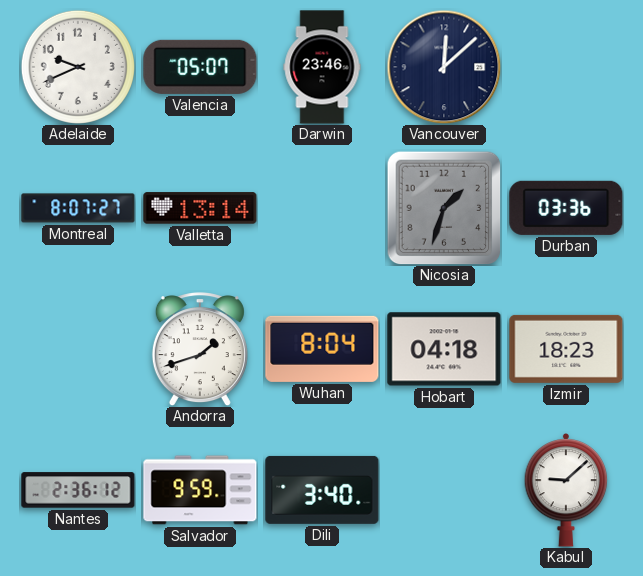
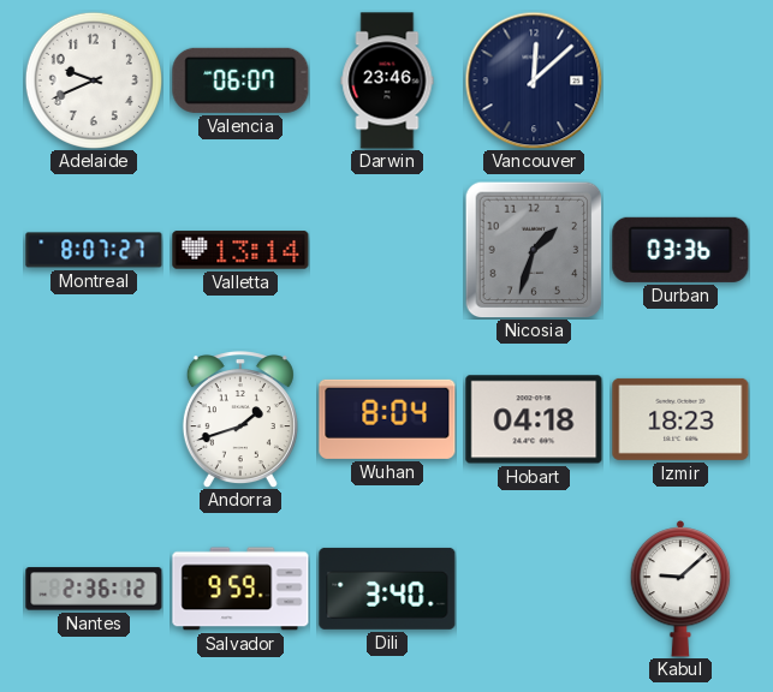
Valencia: 05:07 -> 06:07
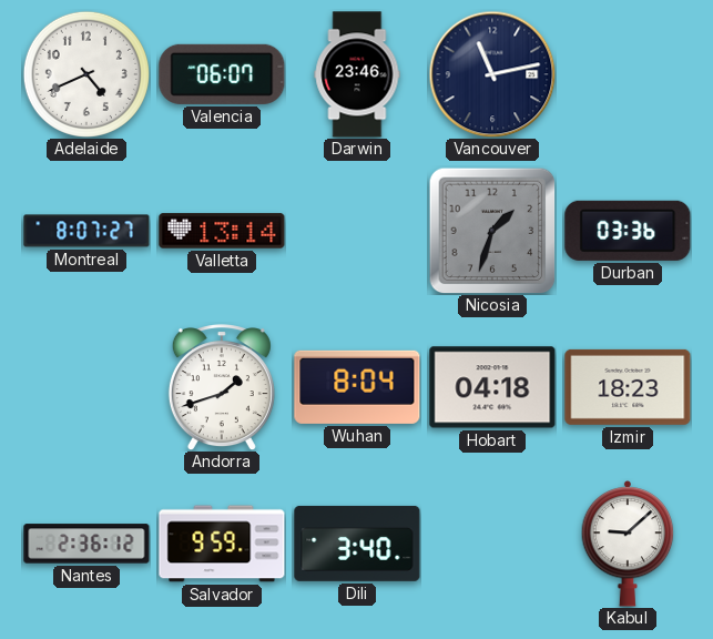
Adelaide: 9:41 -> 4:41
Vancouver: 12:08 -> 11:13
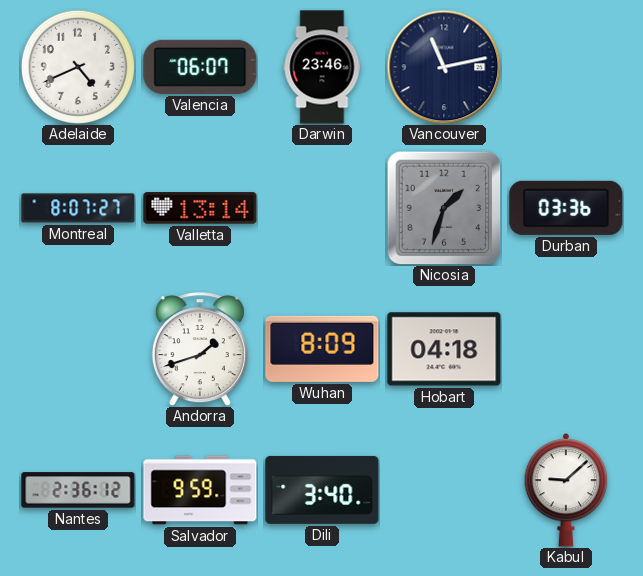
Wuhan: 8:04 -> 8:09
Izmir: 18:23 -> none
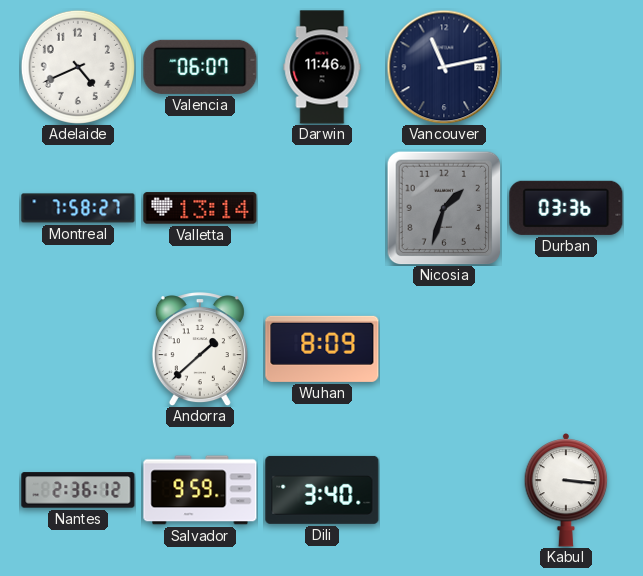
Darwin: 23:46 -> 11:46
Montreal: 8:07 -> 7:58
Andorra: 1:42 -> 1:38
Hobart: 04:18 -> none
Kabul: 9:08 -> 3:16
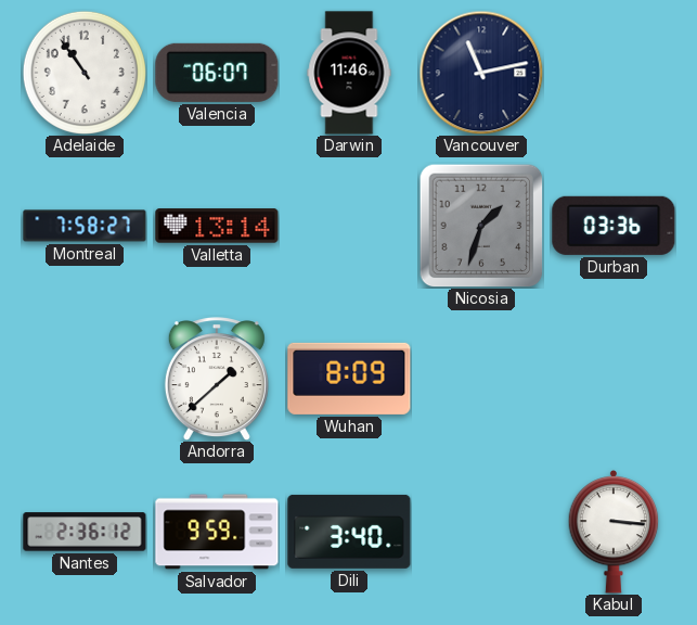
Adelaide: 4:41 -> 10:54
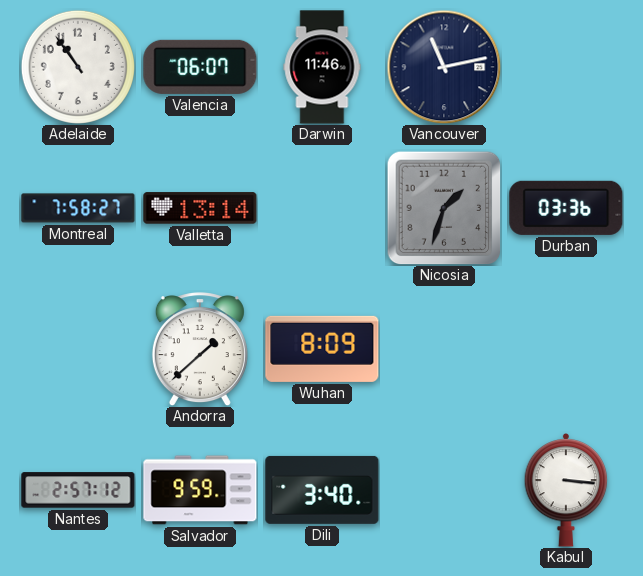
Nantes: 2:36 -> 2:57
